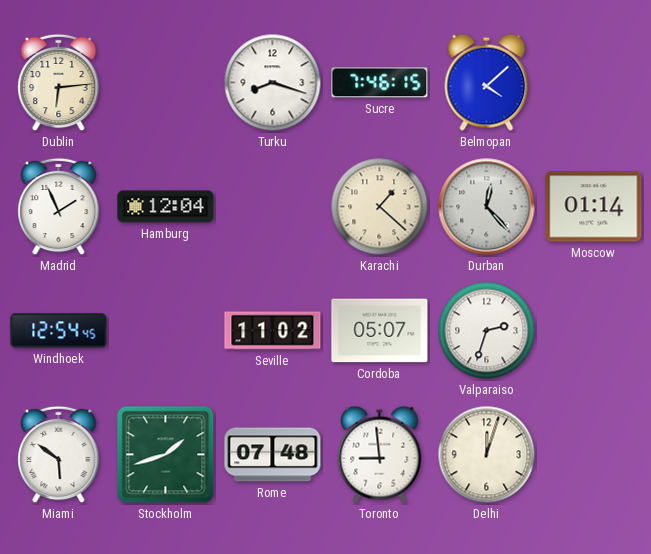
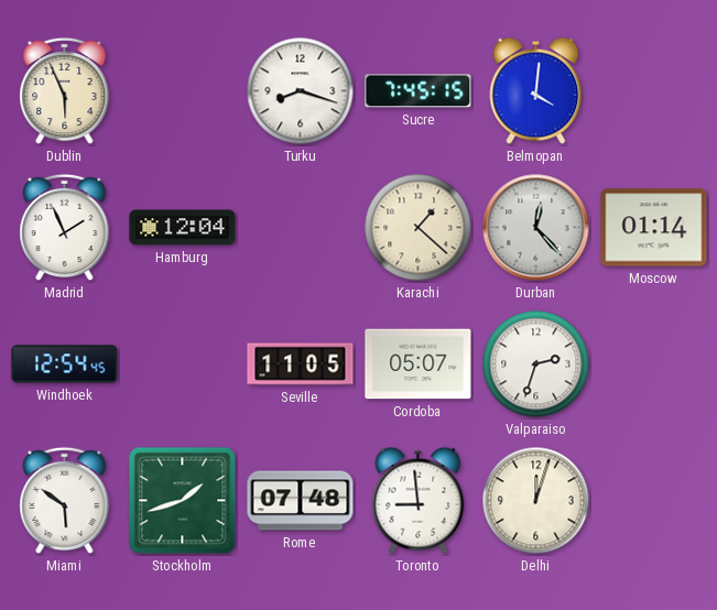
Dublin: 6:14 -> 5:56
Sucre: 7:46 -> 7:45
Belmopan: 4:08 -> 4:01
Seville: 11:02 -> 11:05
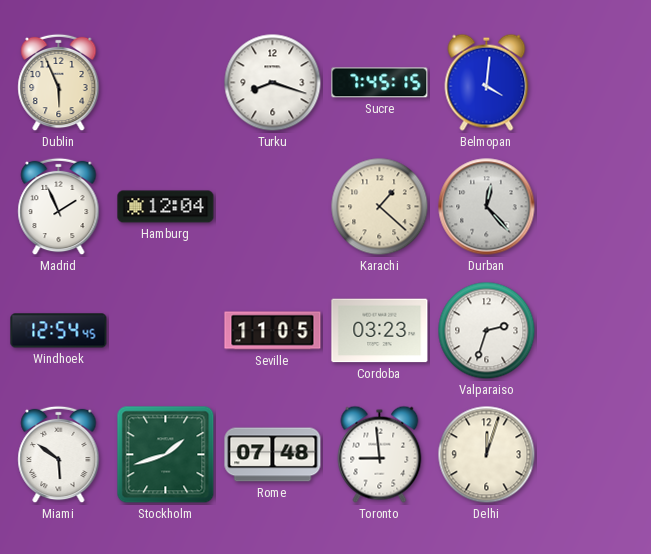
Moscow: 01:14 -> none
Cordoba: 05:07 -> 03:23
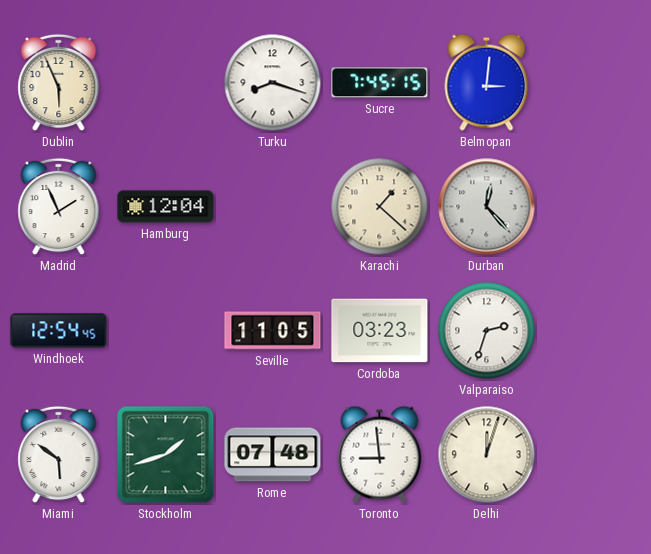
Belmopan: 4:01 -> 3:01
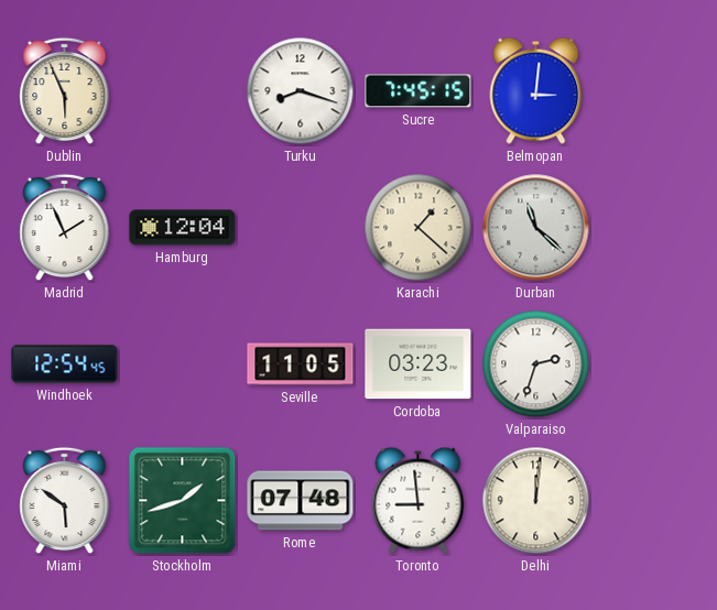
Durban: 12:23 -> 11:22
Delhi: 12:03 -> 12:01
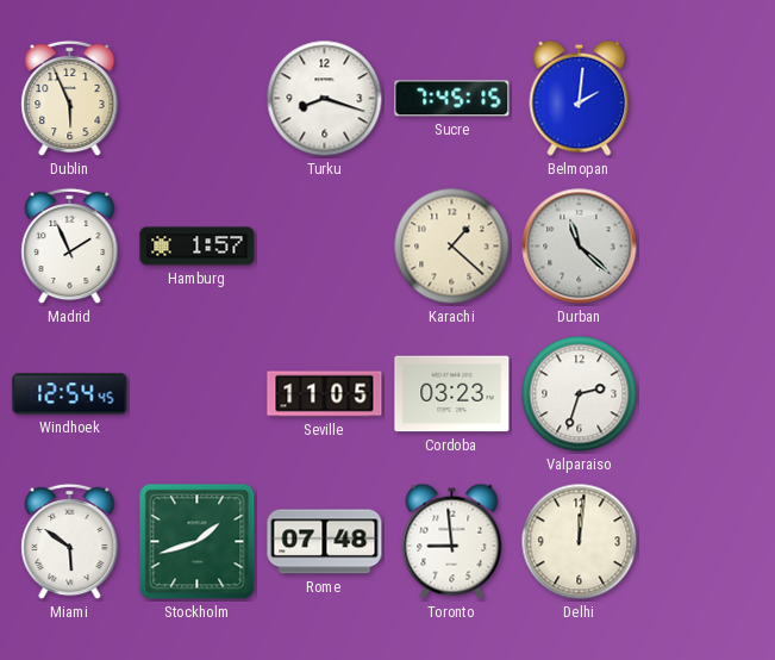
Belmopan: 3:01 -> 2:01
Hamburg: 12:04 -> 1:57
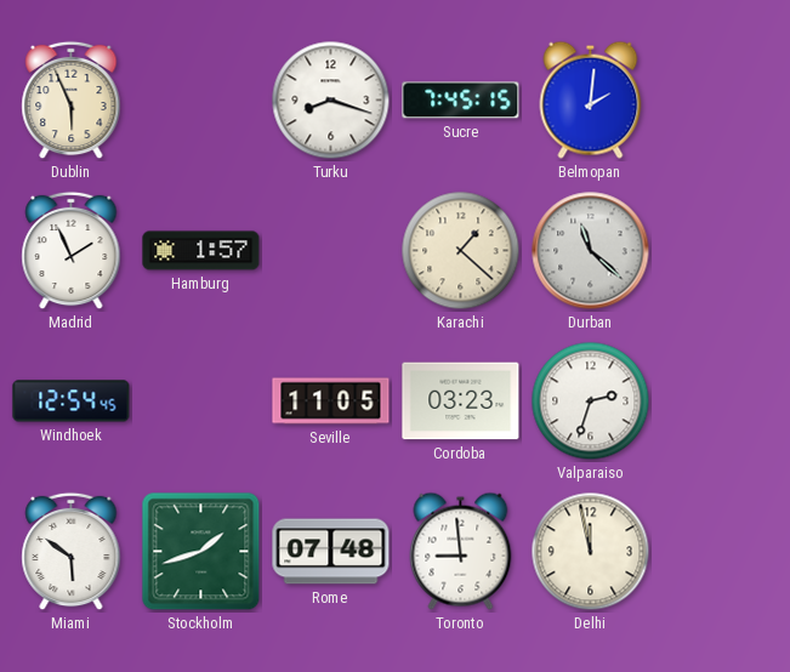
Delhi: 12:01 -> 11:58
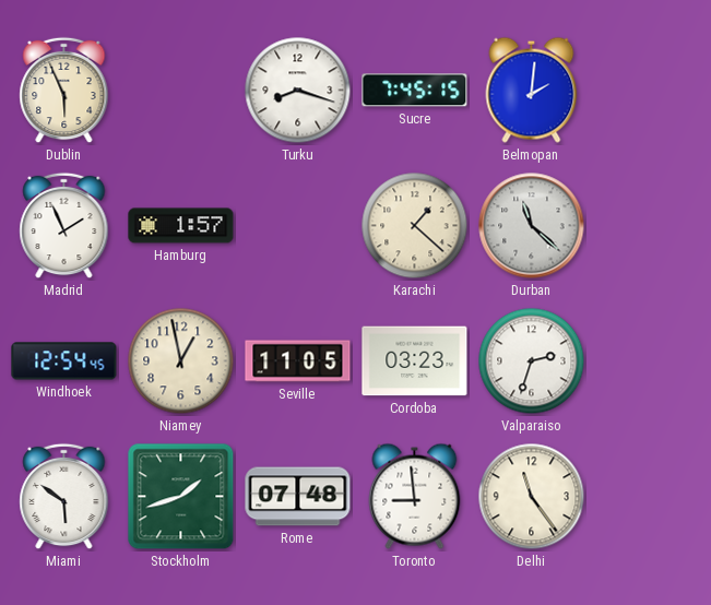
Niamey: none -> 12:58
Delhi: 11:58 -> 11:24
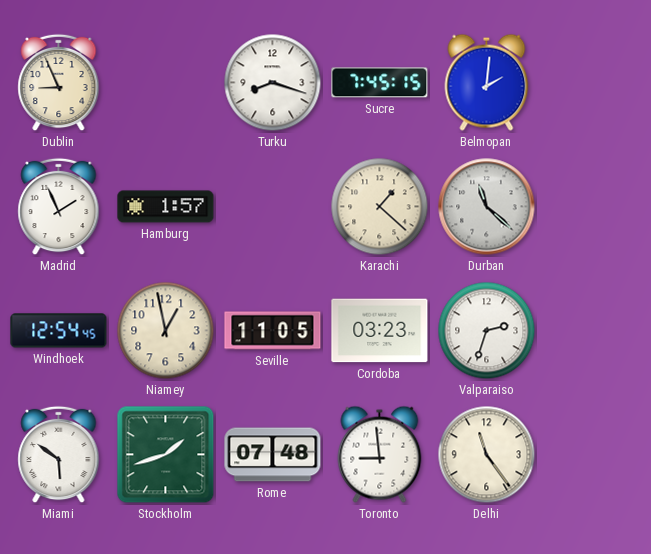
Dublin: 5:56 -> 8:56
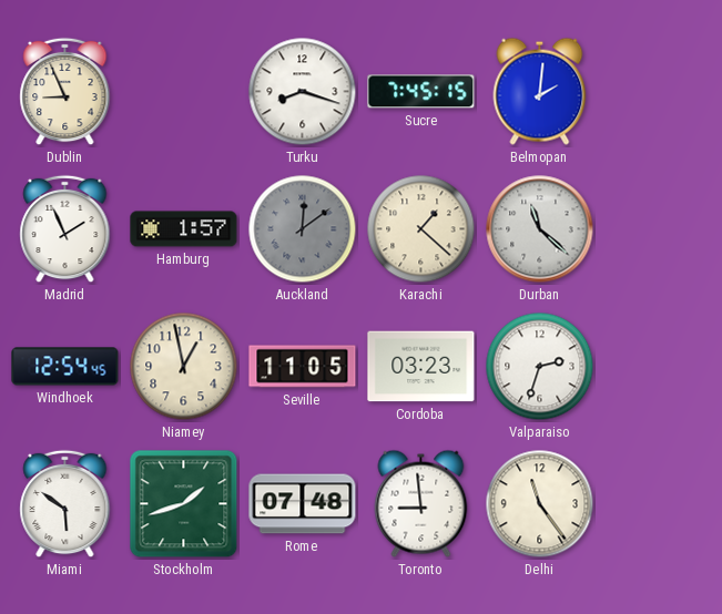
Auckland: none -> 12:09
